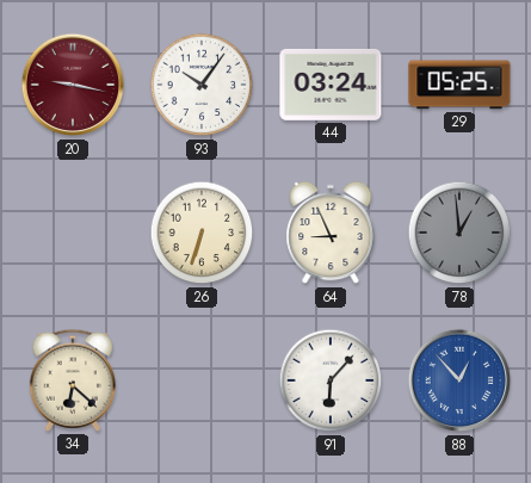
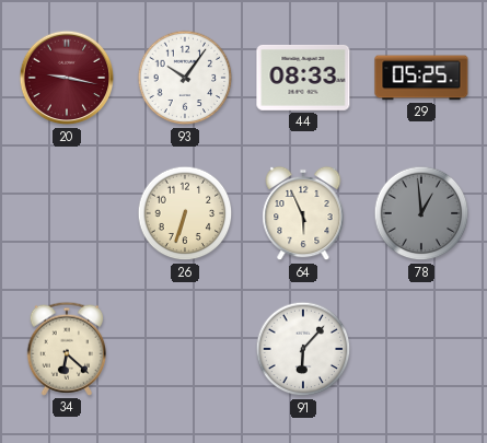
44: 03:24 -> 08:33
64: 8:56 -> 5:56
88: 12:53 -> none
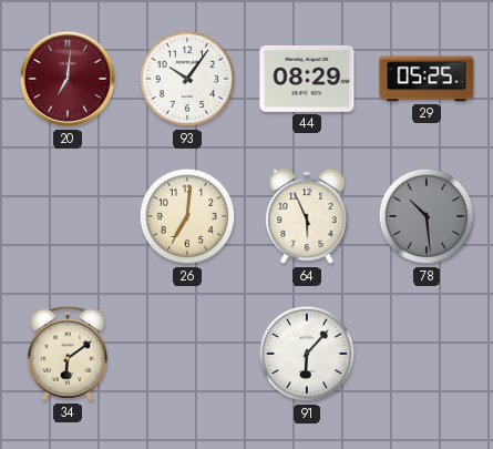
20: 9:17 -> 7:01
44: 08:33 -> 08:29
26: 6:33 -> 7:01
78: 12:59 -> 10:29
34: 6:22 -> 6:09
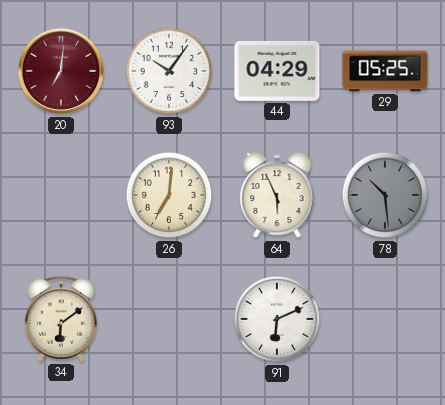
44: 08:29 -> 04:29
91: 6:07 -> 6:11
